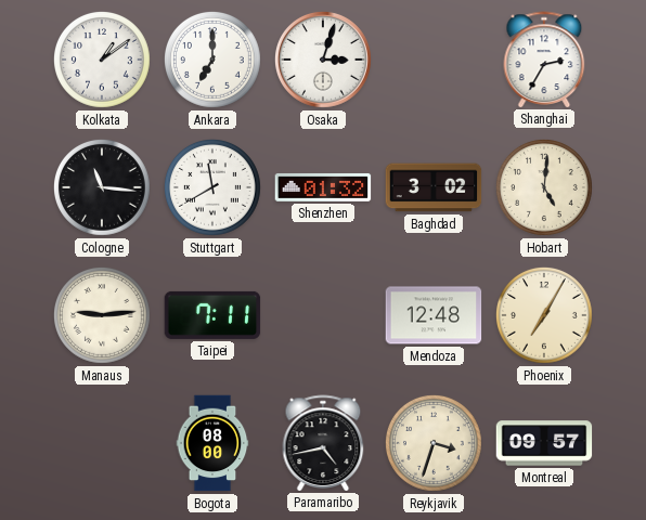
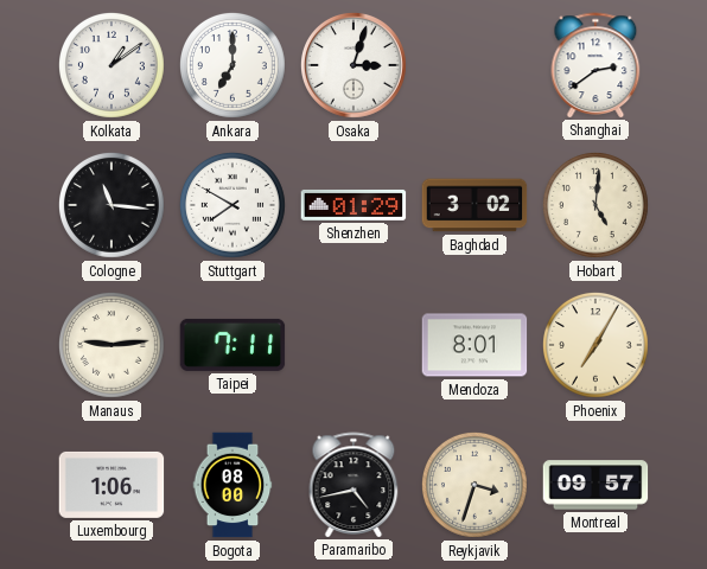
Shanghai: 2:35 -> 2:39
Stuttgart: 11:40 -> 7:50
Shenzhen: 01:32 -> 01:29
Mendoza: 12:48 -> 8:01
Luxembourg: none -> 1:06
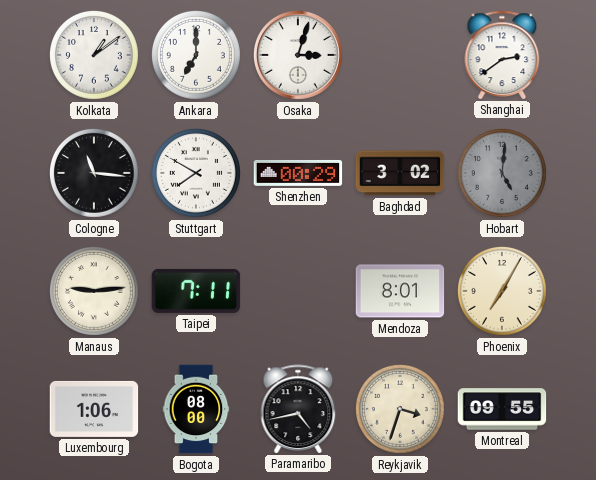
Shenzhen: 01:29 -> 00:29
Hobart dial: cream -> grey
Montreal: 09:57 -> 09:55
